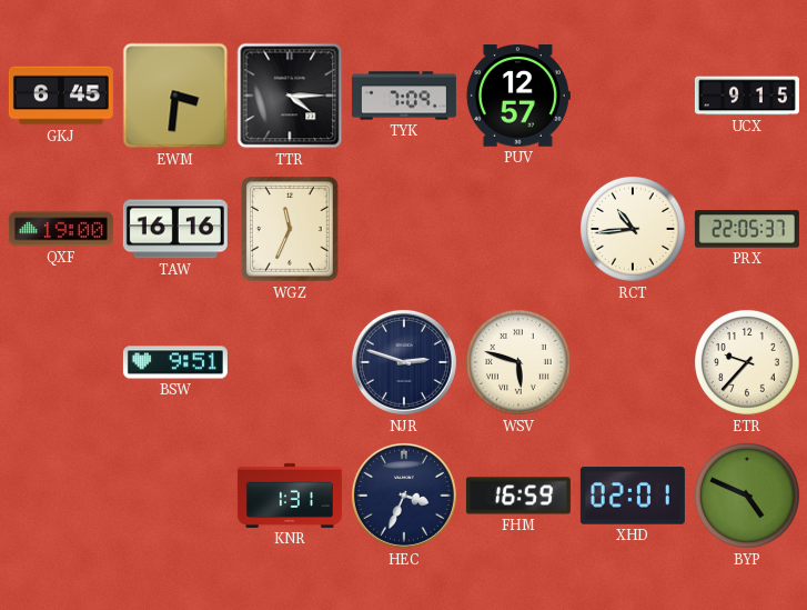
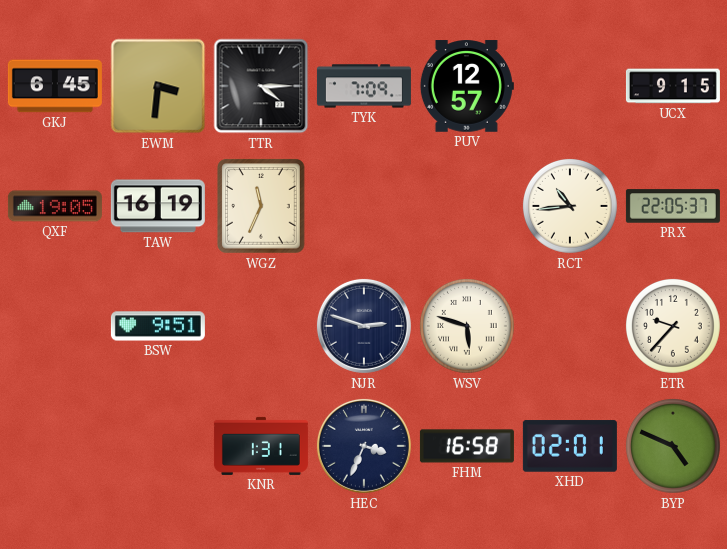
QXF: 19:00 -> 19:05
TAW: 16:16 -> 16:19
FHM: 16:59 -> 16:58
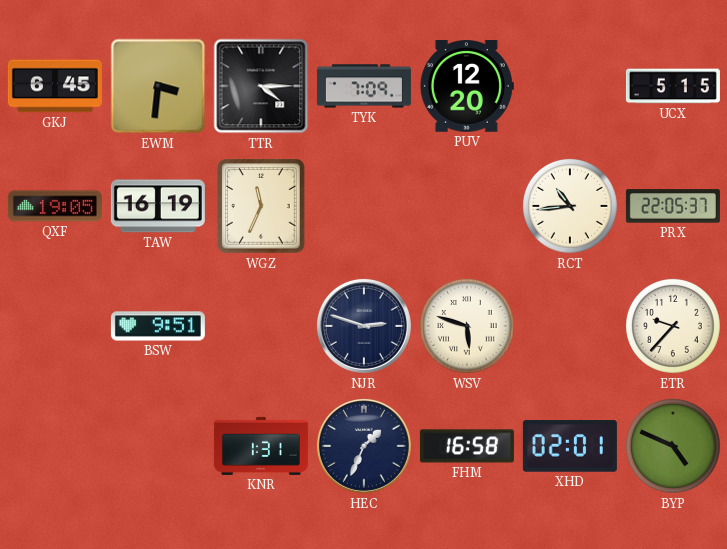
PUV: 12:57 -> 12:20
UCX: 9:15 -> 5:15
HEC: 3:34 -> 1:34
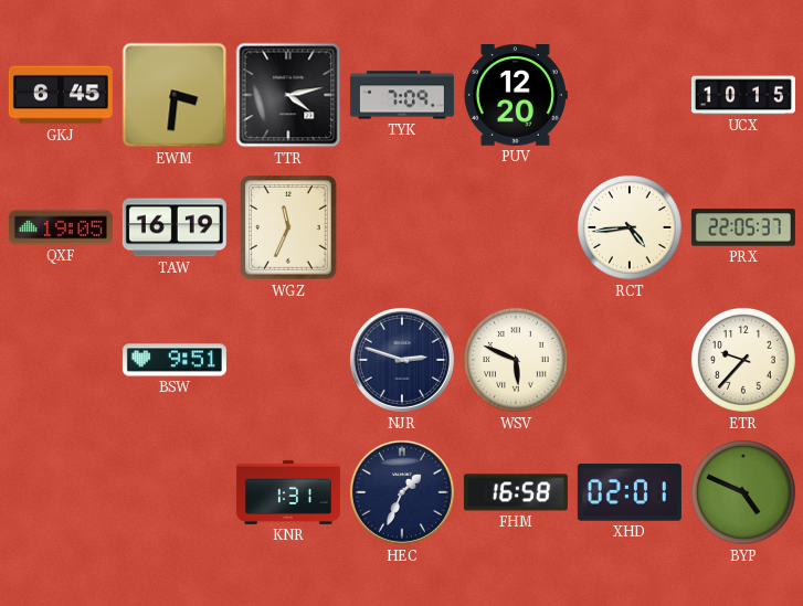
TTR: 4:15 -> 4:13
UCX: 5:15 -> 10:15
RCT: 10:44 -> 4:44
WSV: 5:48 -> 5:49
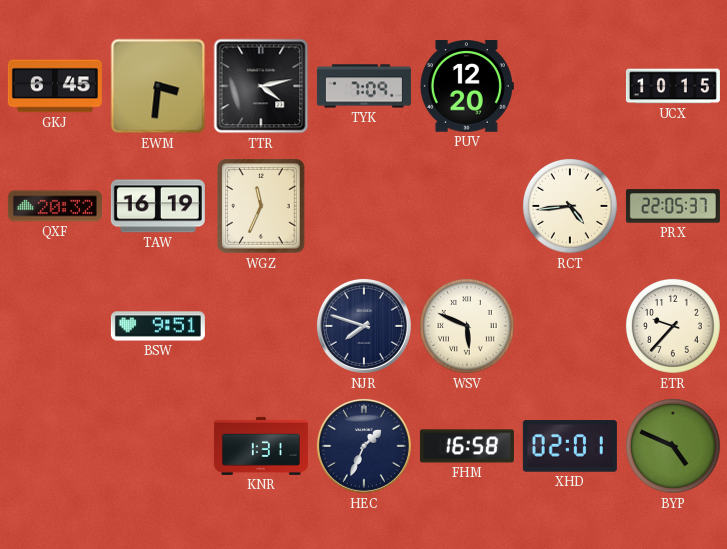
QXF: 19:05 -> 20:32
NJR: 2:48 -> 7:48
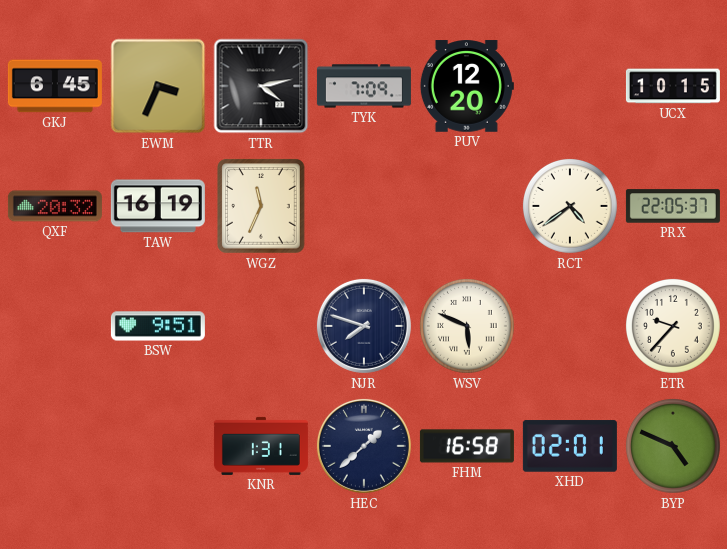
EWM: 3:31 -> 3:34
RCT: 4:44 -> 4:39
HEC: 1:34 -> 1:38
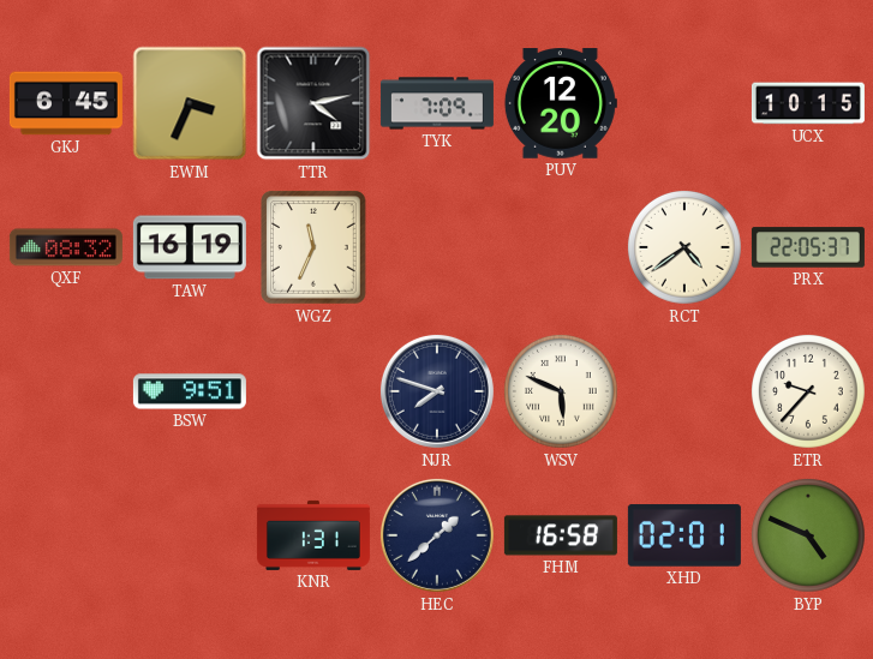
QXF: 20:32 -> 08:32
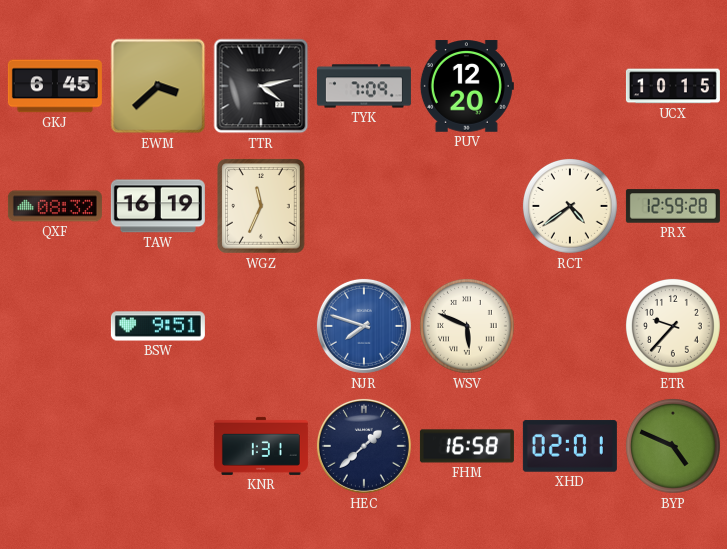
EWM: 3:34 -> 3:38
PRX: 22:05 -> 12:59
NJR dial: navy -> blue
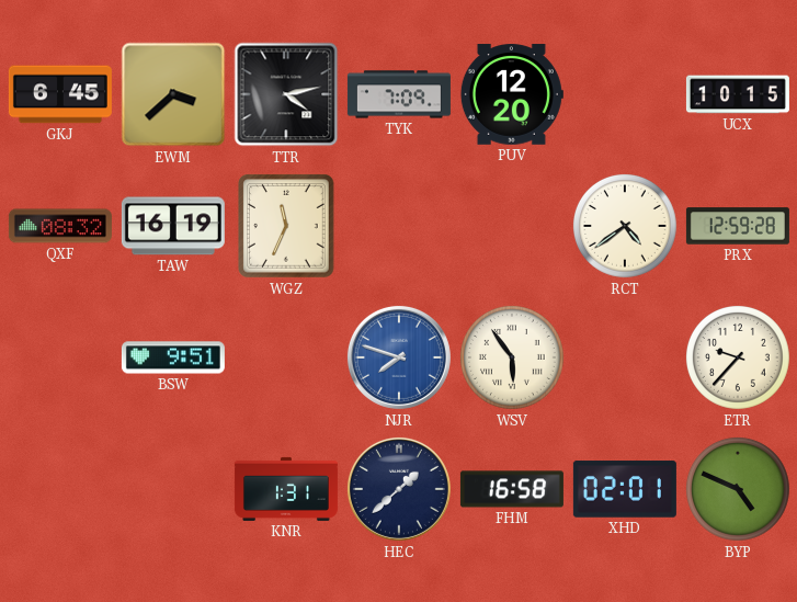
WSV: 5:49 -> 5:54
